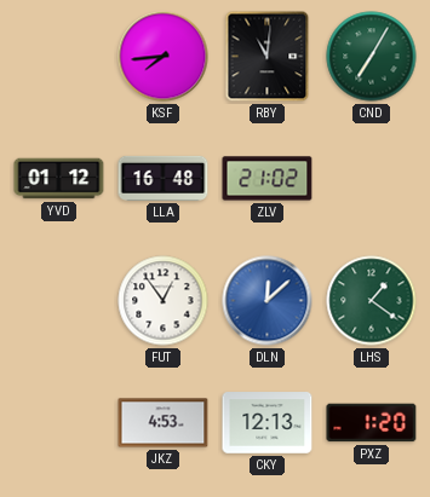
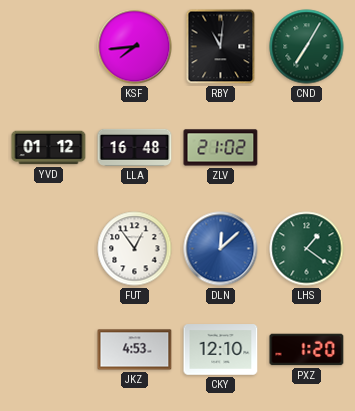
CKY: 12:13 -> 12:10
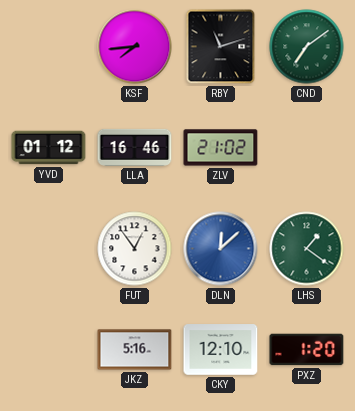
RBY: 11:01 -> 11:12
CND: 7:05 -> 7:09
LLA: 16:48 -> 16:46
JKZ: 4:53 -> 5:16
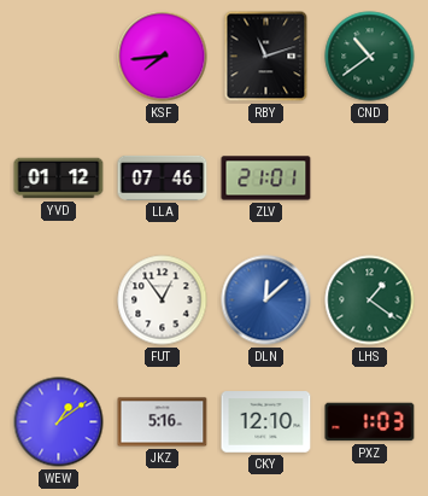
CND: 7:09 -> 10:39
LLA: 16:46 -> 07:46
ZLV: 21:02 -> 21:01
WEW: none -> 1:09
PXZ: 1:20 -> 1:03
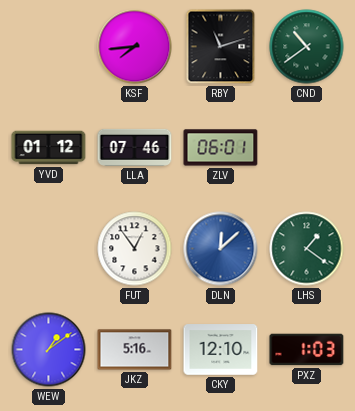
ZLV: 21:01 -> 06:01
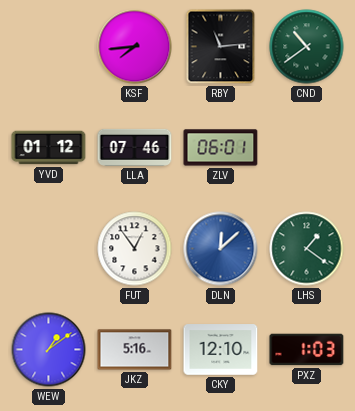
RBY: 11:12 -> 11:14
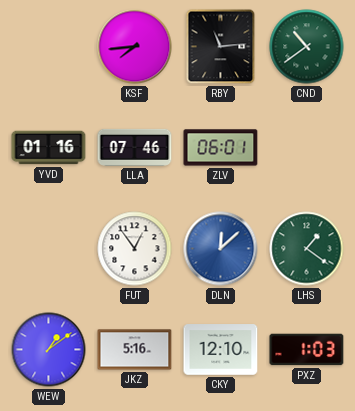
YVD: 01:12 -> 01:16
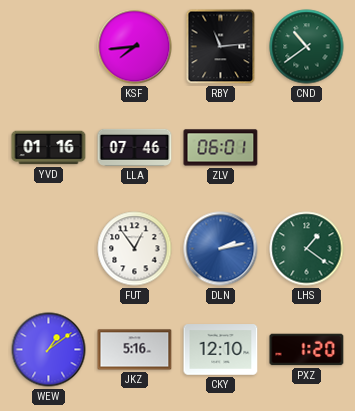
DLN: 12:08 -> 2:13
PXZ: 1:03 -> 1:20
